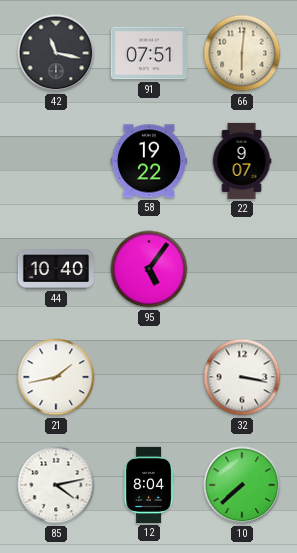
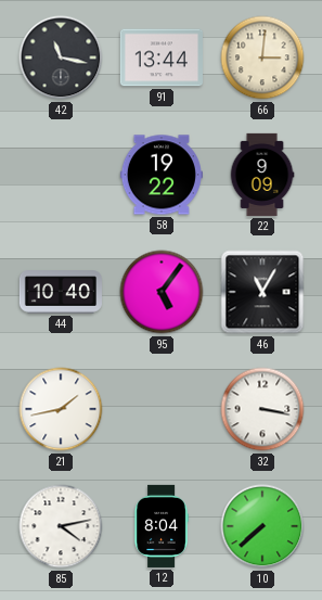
91: 07:51 -> 13:44
66: 6:01 -> 3:01
22: 9:07 -> 9:09
46: none -> 11:05
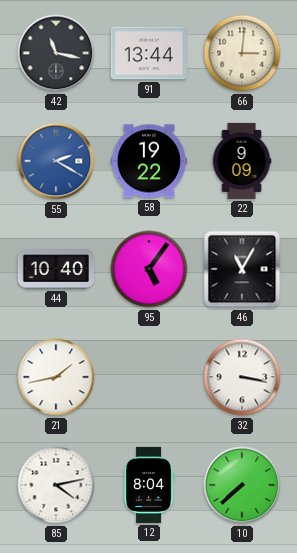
55: none -> 2:20
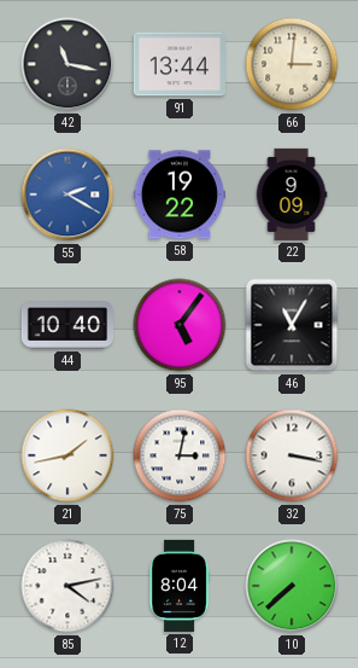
75: none -> 3:02
